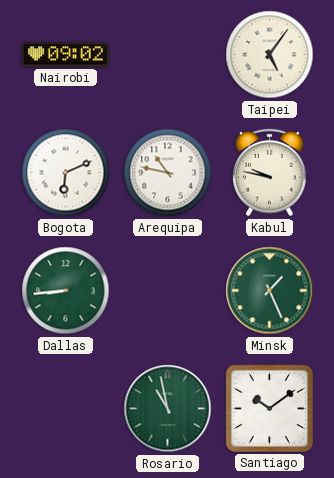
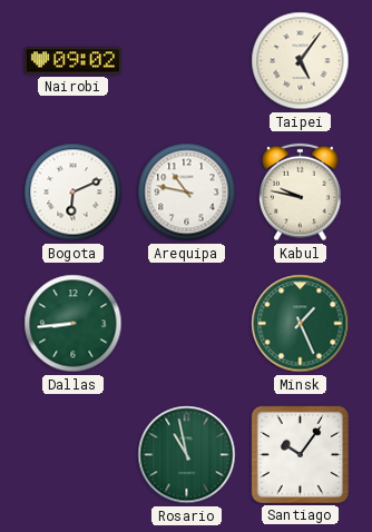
Santiago: 10:09 -> 10:06
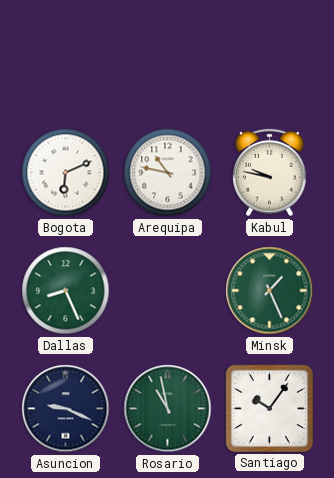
Nairobi: 09:02 -> none
Taipei: 5:06 -> none
Dallas: 8:44 -> 8:26
Asuncion: none -> 9:19
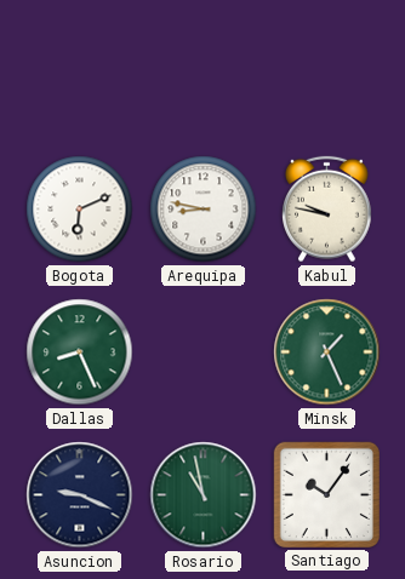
Arequipa: 10:47 -> 8:47
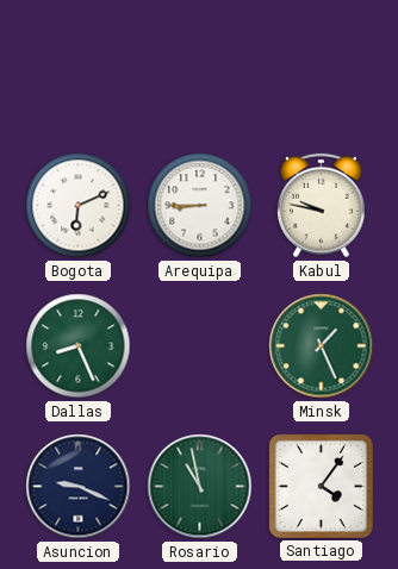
Arequipa: 8:47 -> 8:45
Santiago: 10:06 -> 4:06
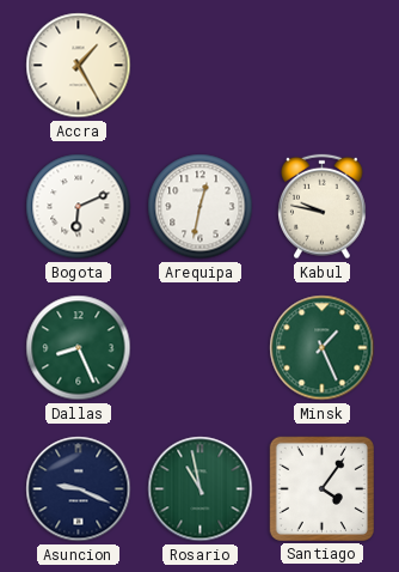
Accra: none -> 1:25
Arequipa: 8:45 -> 12:32
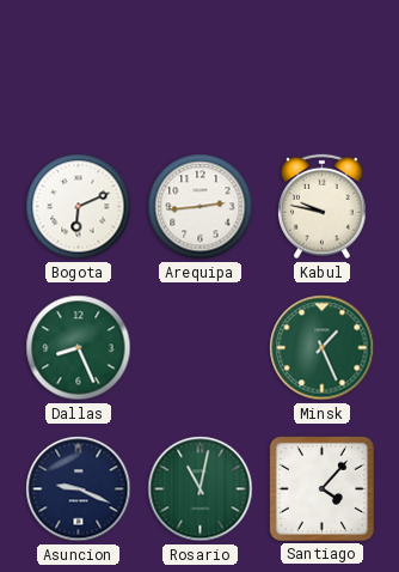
Accra: 1:25 -> none
Arequipa: 12:32 -> 2:44
Rosario: 10:58 -> 11:02
Santiago: 4:06 -> 4:07
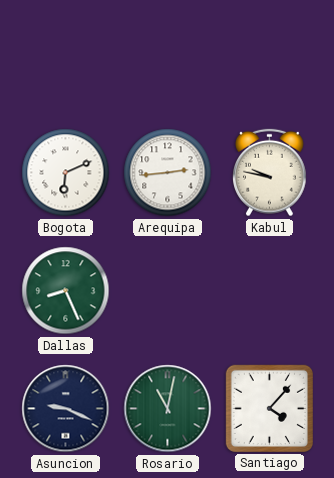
Minsk: 1:26 -> none
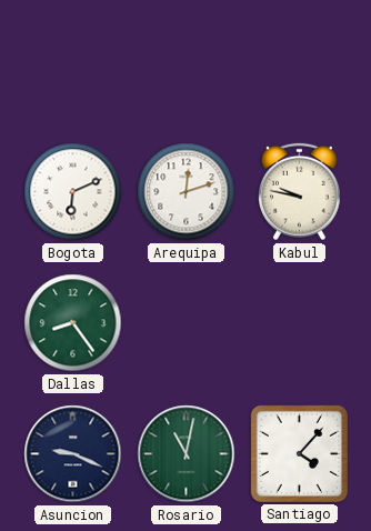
Arequipa: 2:44 -> 12:12
Dallas: 8:26 -> 8:24
